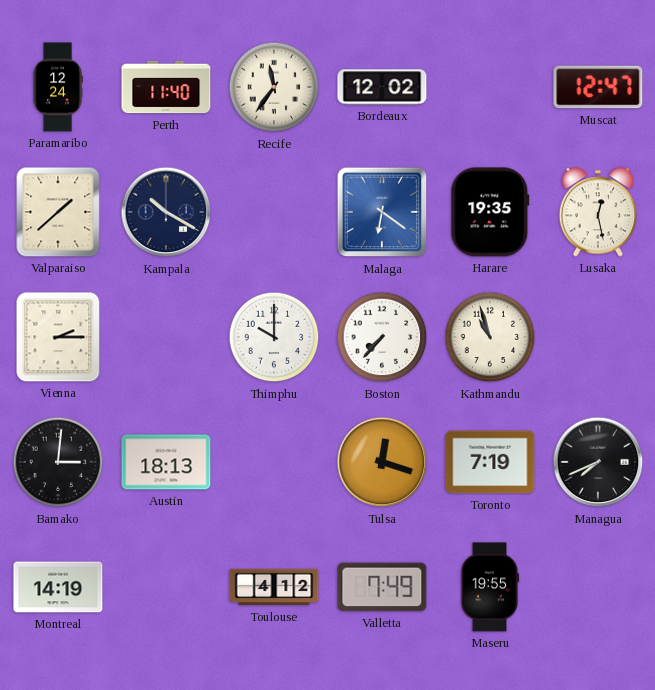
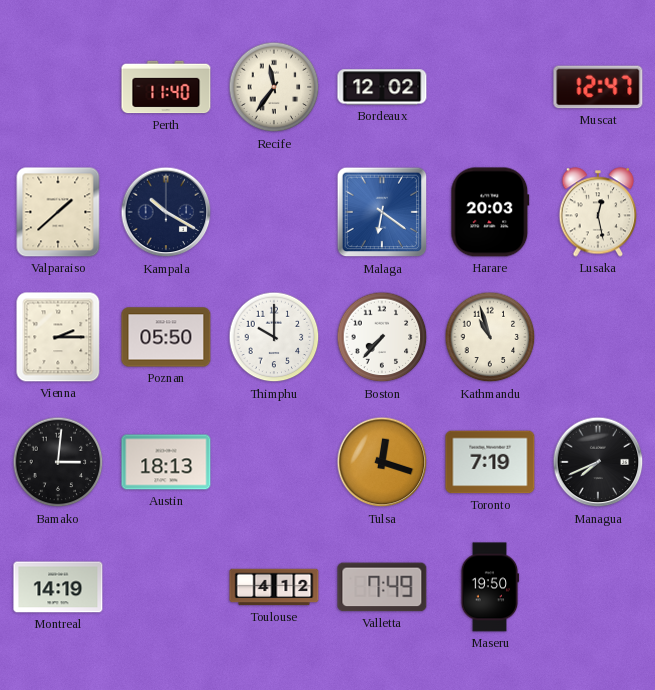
Paramaribo: 12:24 -> none
Harare: 19:35 -> 20:03
Poznan: none -> 05:50
Maseru: 19:55 -> 19:50
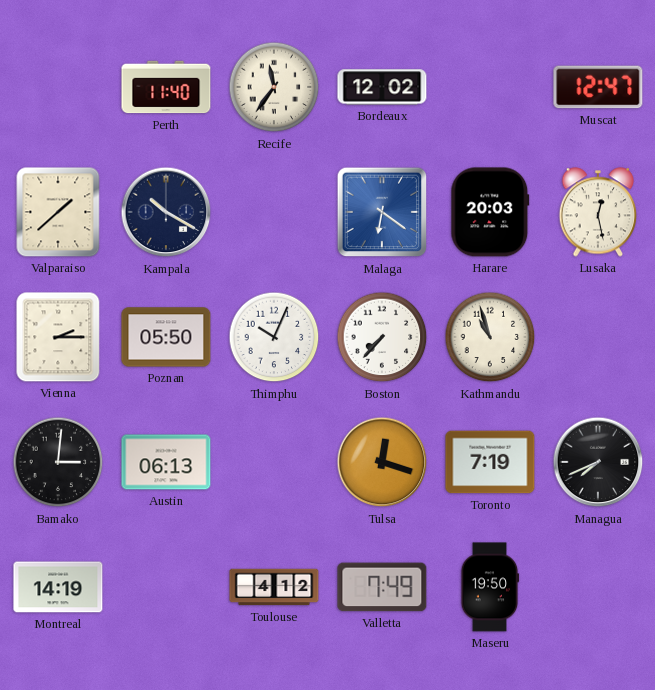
Thimphu: 10:00 -> 10:04
Austin: 18:13 -> 06:13
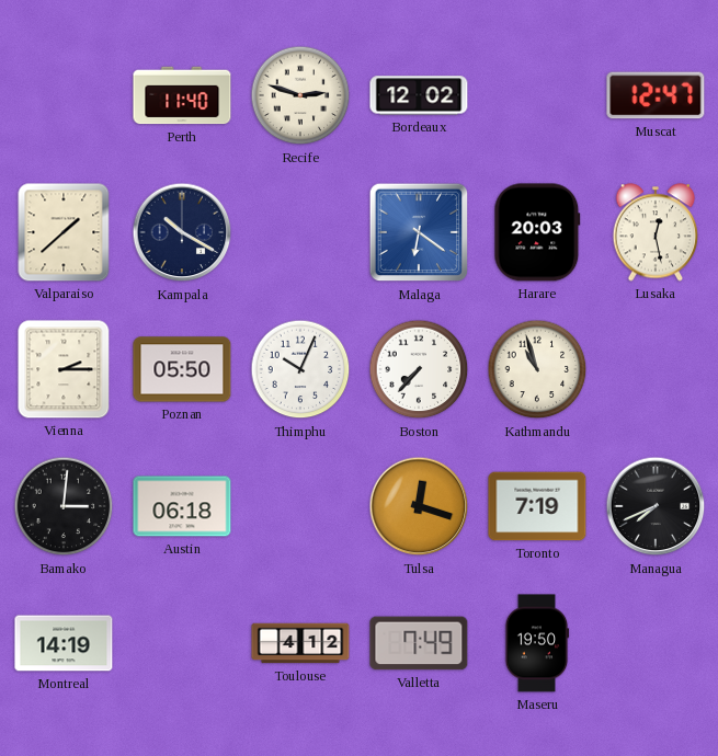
Recife: 11:36 -> 2:48
Austin: 06:13 -> 06:18
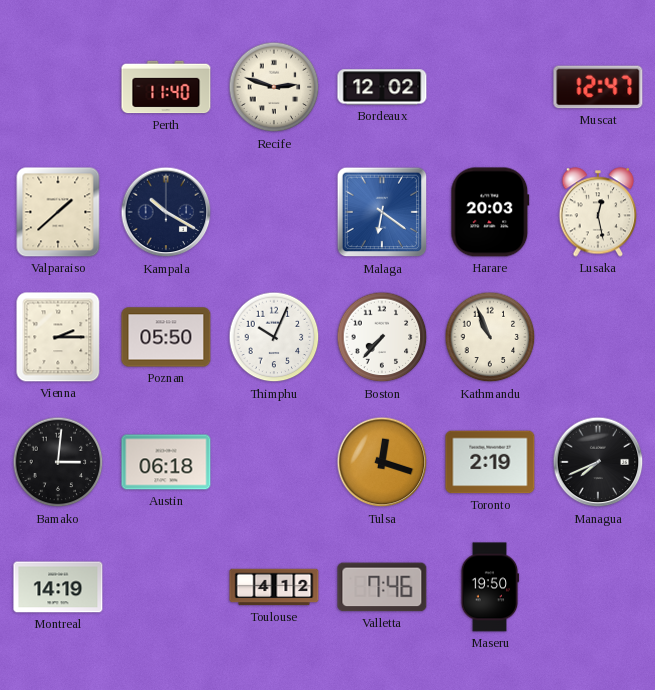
Kathmandu: 10:57 -> 10:56
Toronto: 7:19 -> 2:19
Valletta: 7:49 -> 7:46
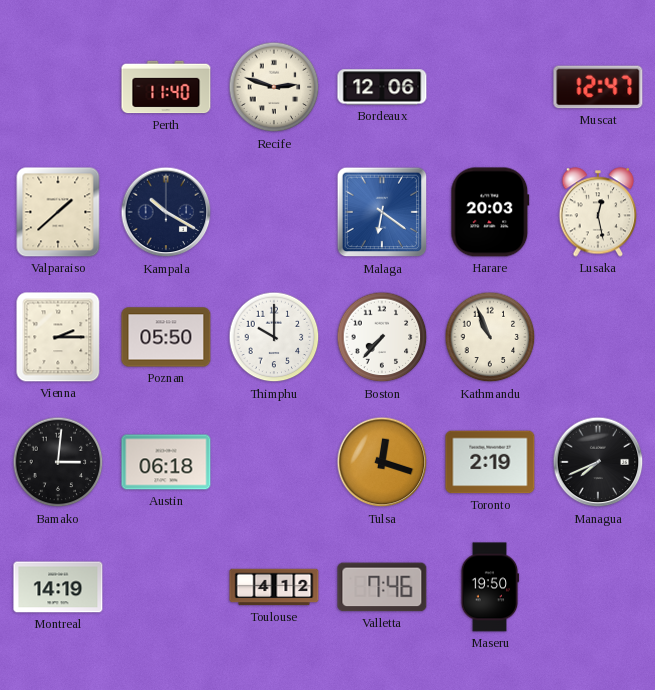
Bordeaux: 12:02 -> 12:06
Thimphu: 10:04 -> 10:00
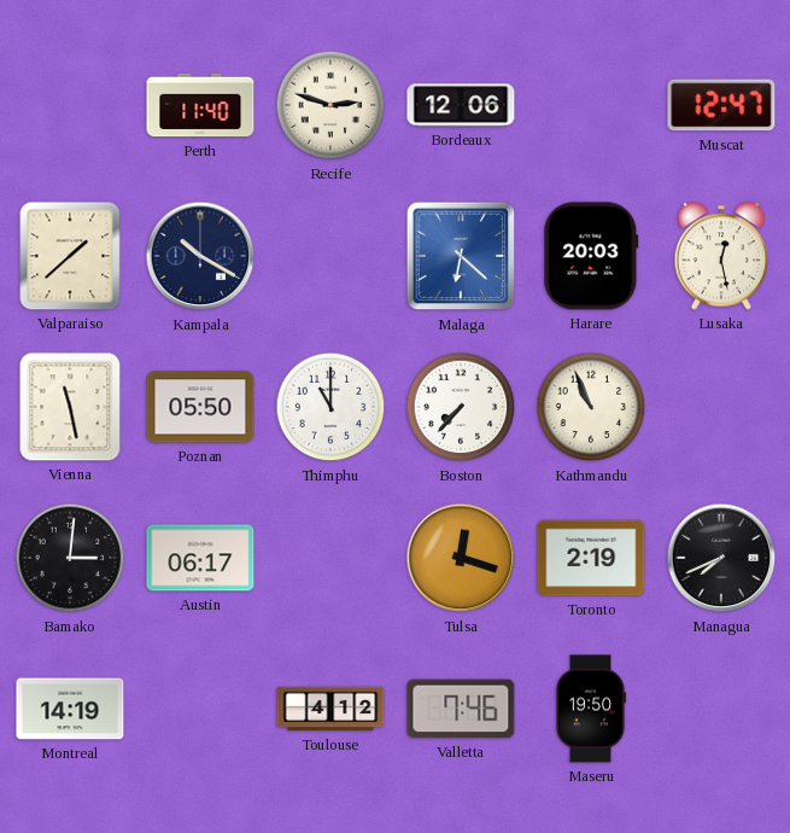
Malaga: 6:21 -> 6:22
Vienna: 2:15 -> 11:28
Thimphu: 10:00 -> 11:00
Austin: 06:18 -> 06:17
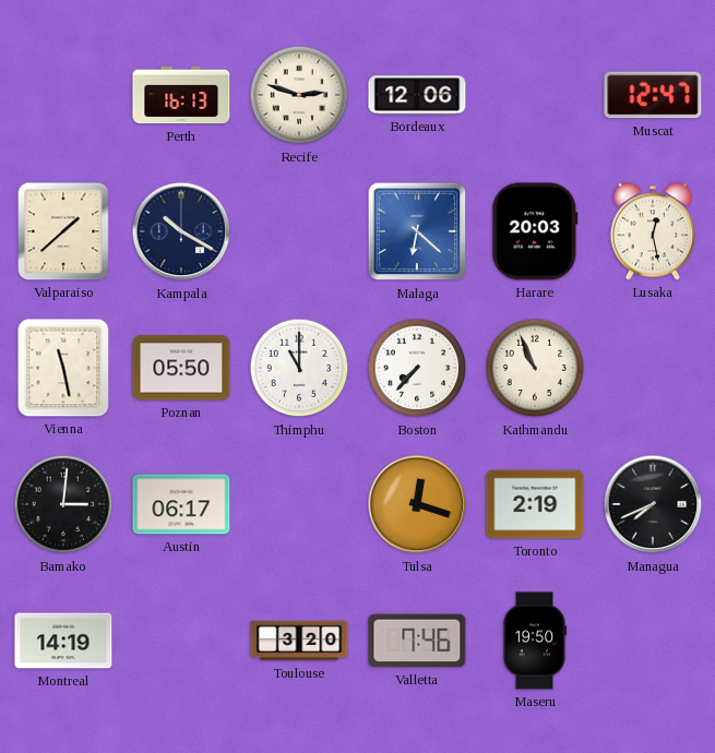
Perth: 11:40 -> 16:13
Toulouse: 4:12 -> 3:20
